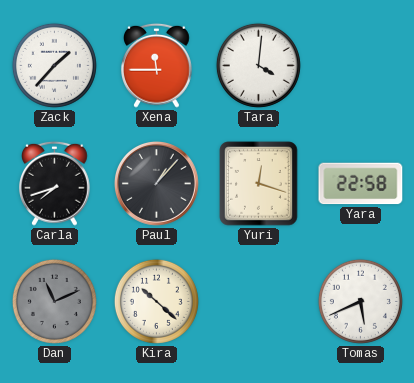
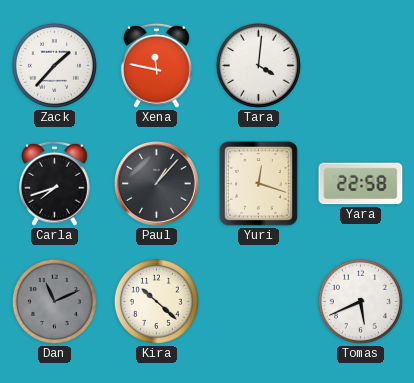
Xena: 11:45 -> 11:47
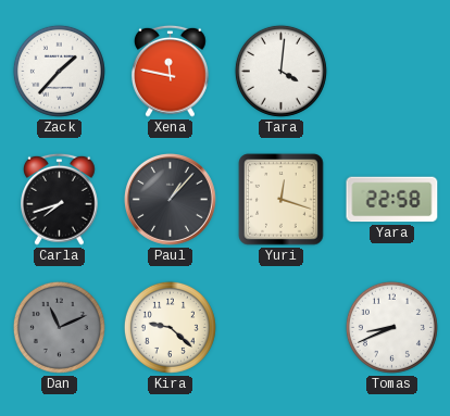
Kira: 10:22 -> 9:22
Tomas: 5:41 -> 8:41
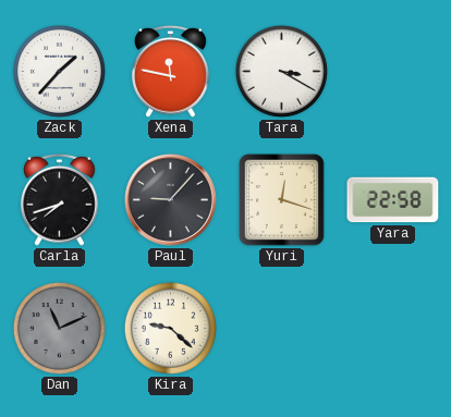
Tara: 4:01 -> 3:20
Paul: 1:07 -> 9:07
Tomas: 8:41 -> none
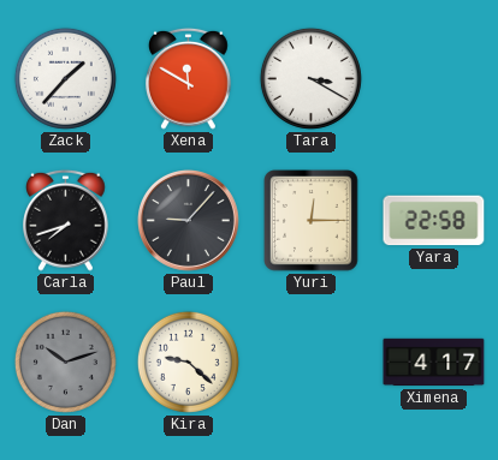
Xena: 11:47 -> 11:50
Yuri: 12:18 -> 12:15
Dan: 11:11 -> 10:12
Ximena: none -> 4:17
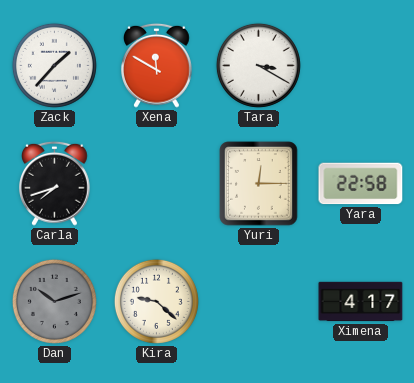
Paul: 9:07 -> none
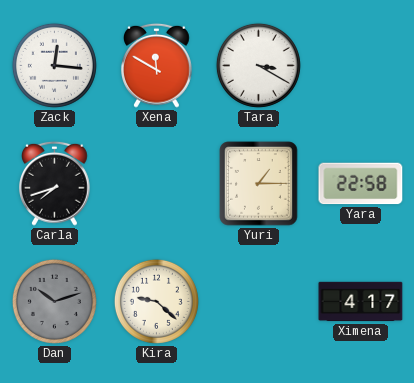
Zack: 1:37 -> 12:16
Yuri: 12:15 -> 1:15
